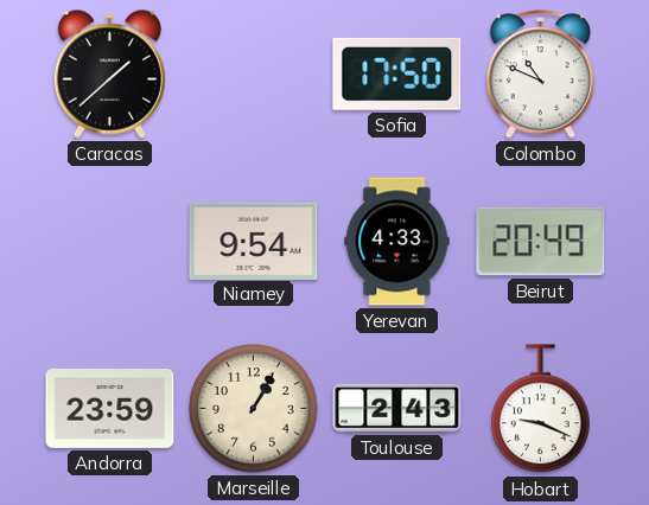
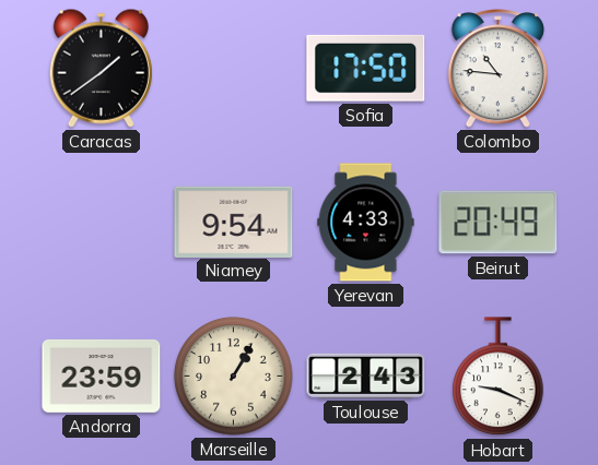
Caracas: 1:38 -> 1:39
Colombo: 10:49 -> 10:46
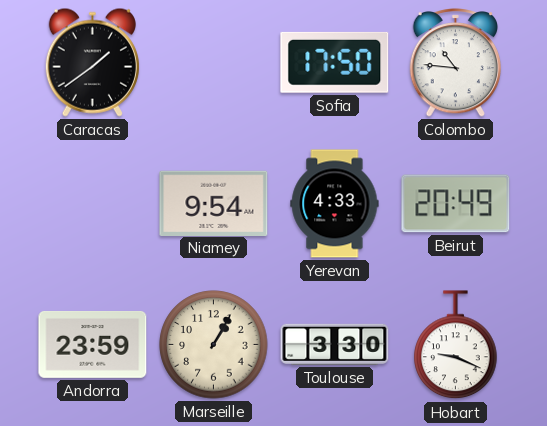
Toulouse: 2:43 -> 3:30
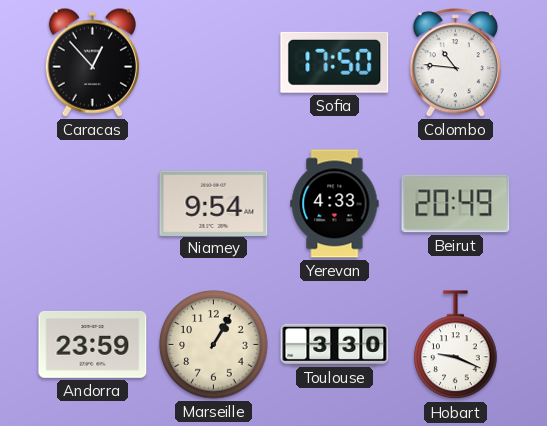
Caracas: 1:39 -> 12:53
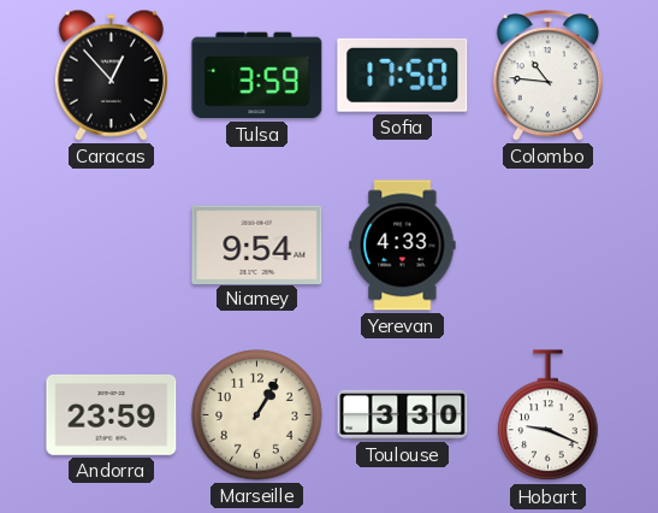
Tulsa: none -> 3:59
Beirut: 20:49 -> none
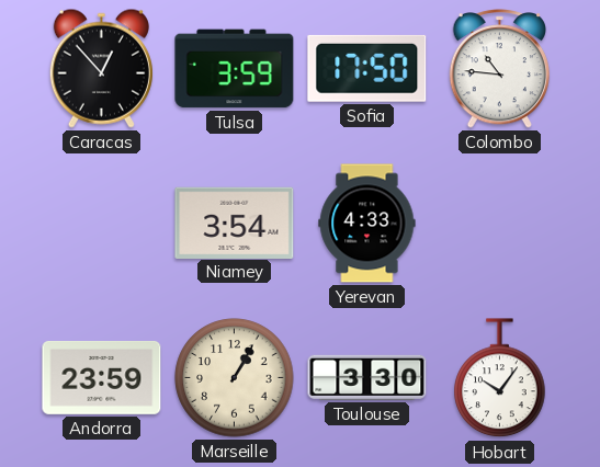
Niamey: 9:54 -> 3:54
Hobart: 9:19 -> 10:06
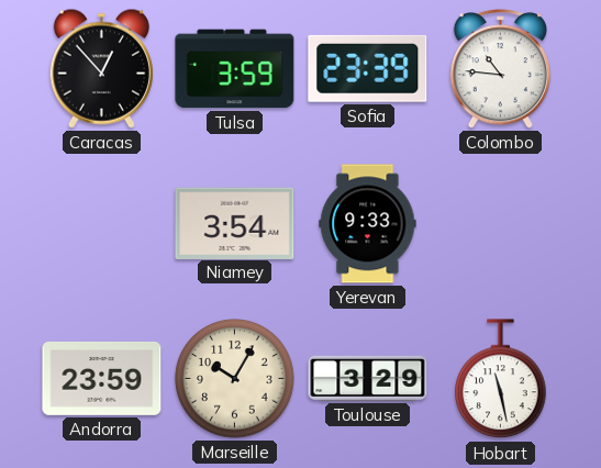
Sofia: 17:50 -> 23:39
Yerevan: 4:33 -> 9:33
Marseille: 1:05 -> 10:05
Toulouse: 3:30 -> 3:29
Hobart: 10:06 -> 11:28
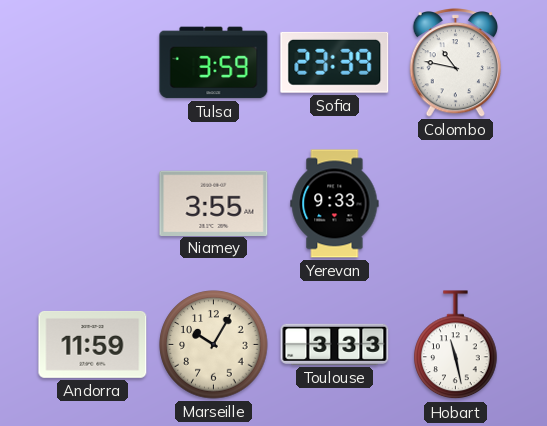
Caracas: 12:53 -> none
Colombo: 10:46 -> 10:47
Niamey: 3:54 -> 3:55
Andorra: 23:59 -> 11:59
Toulouse: 3:29 -> 3:33
